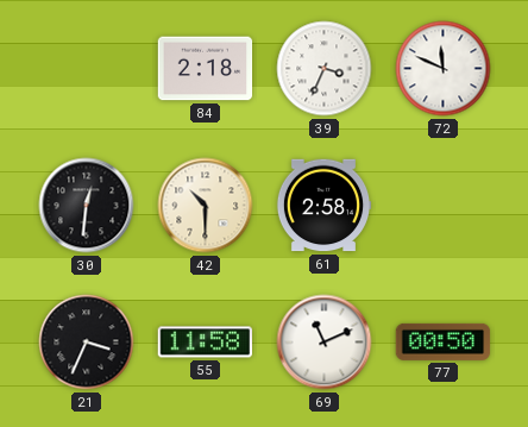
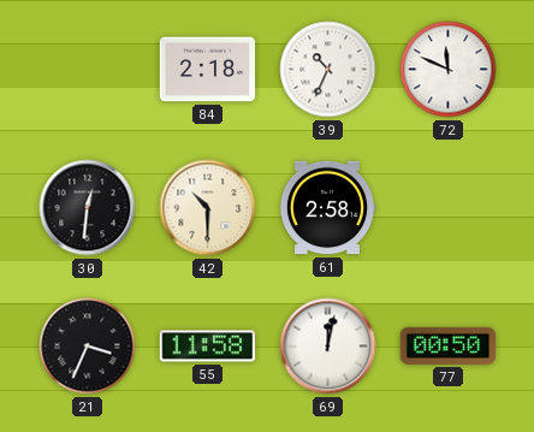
39: 3:34 -> 10:34
69: 11:11 -> 12:02
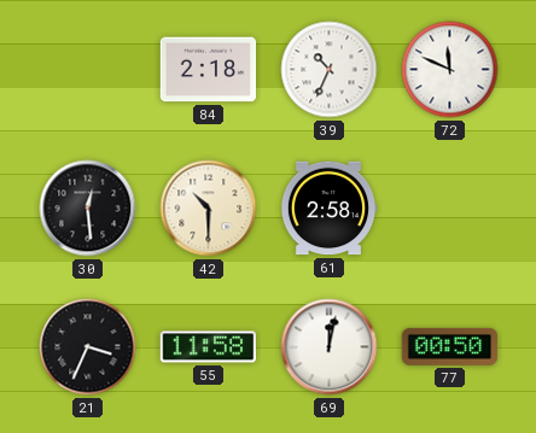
30: 12:31 -> 12:29
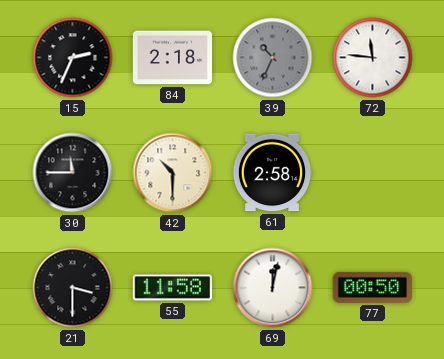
15: none -> 2:34
39 dial: white -> grey
72: 11:49 -> 11:46
30: 12:29 -> 11:45
21: 3:34 -> 3:30
